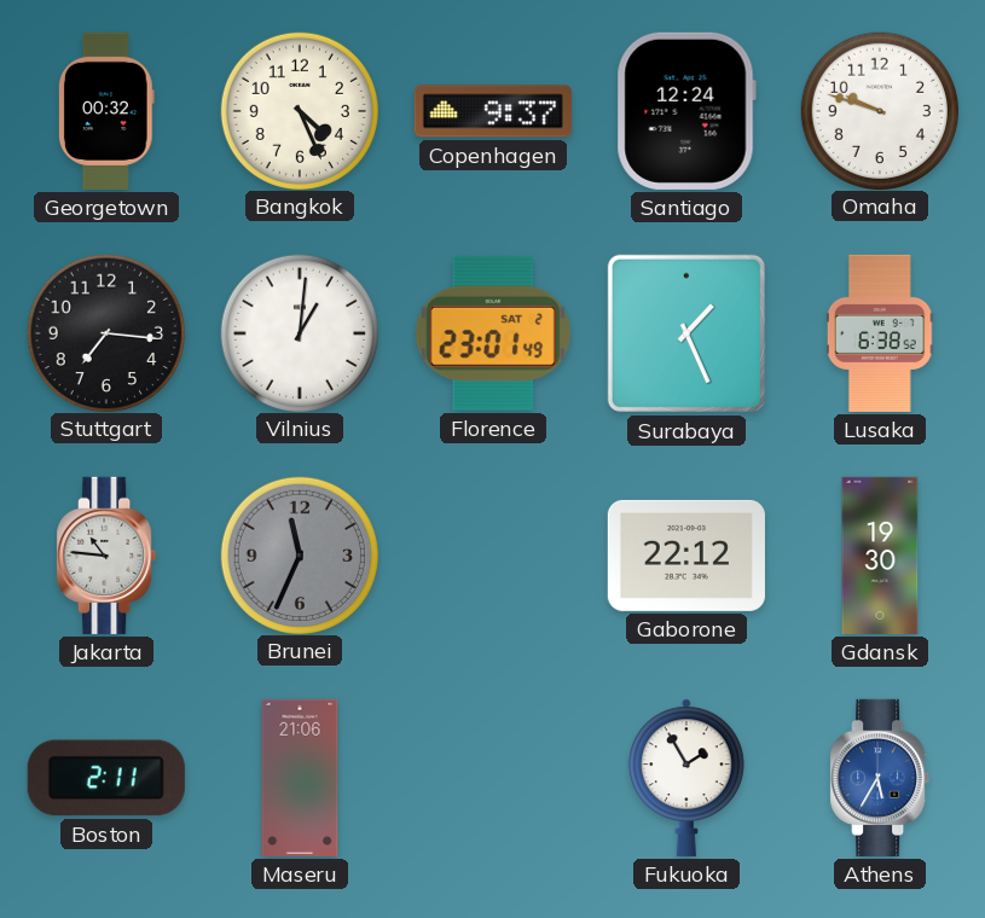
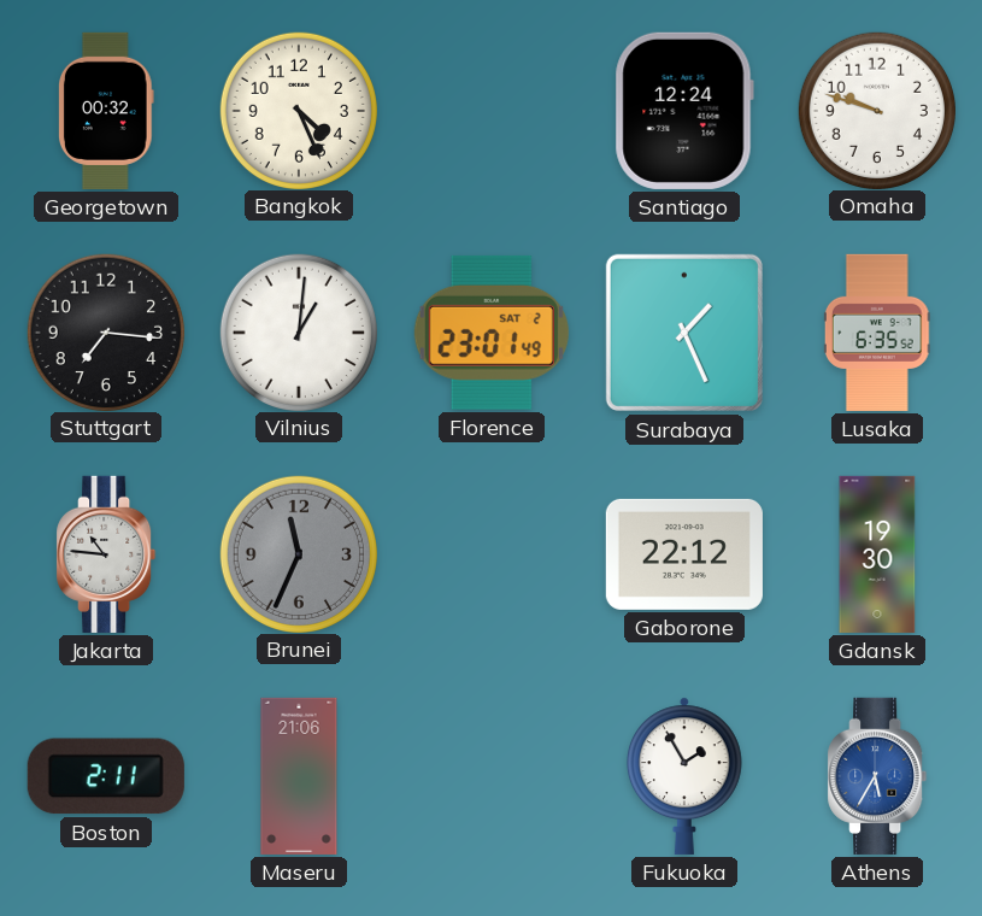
Copenhagen: 9:37 -> none
Lusaka: 6:38 -> 6:35
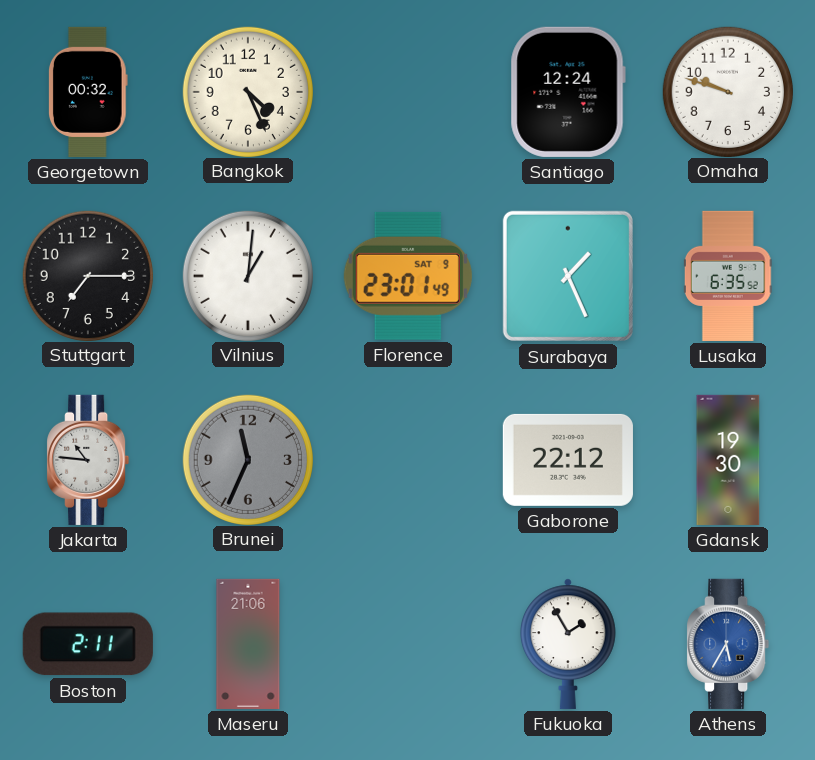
Stuttgart: 7:16 -> 7:15
Florence date: SAT 2 -> SAT 9
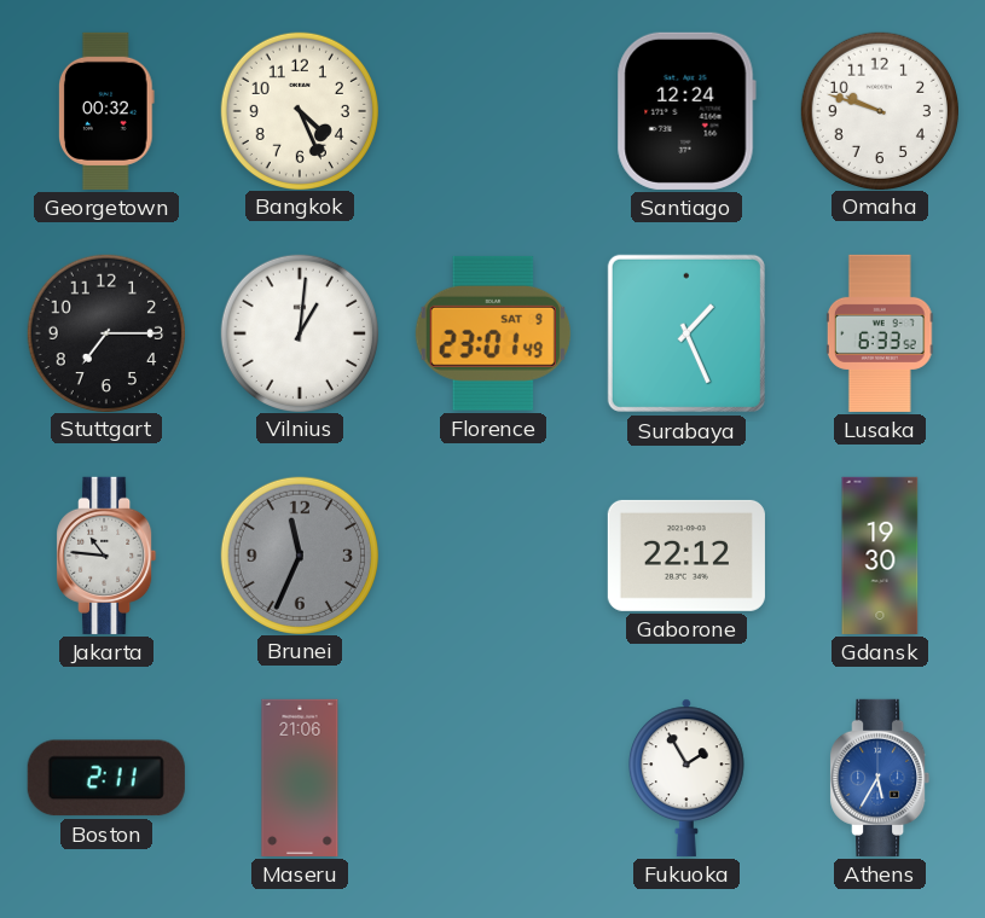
Lusaka: 6:35 -> 6:33
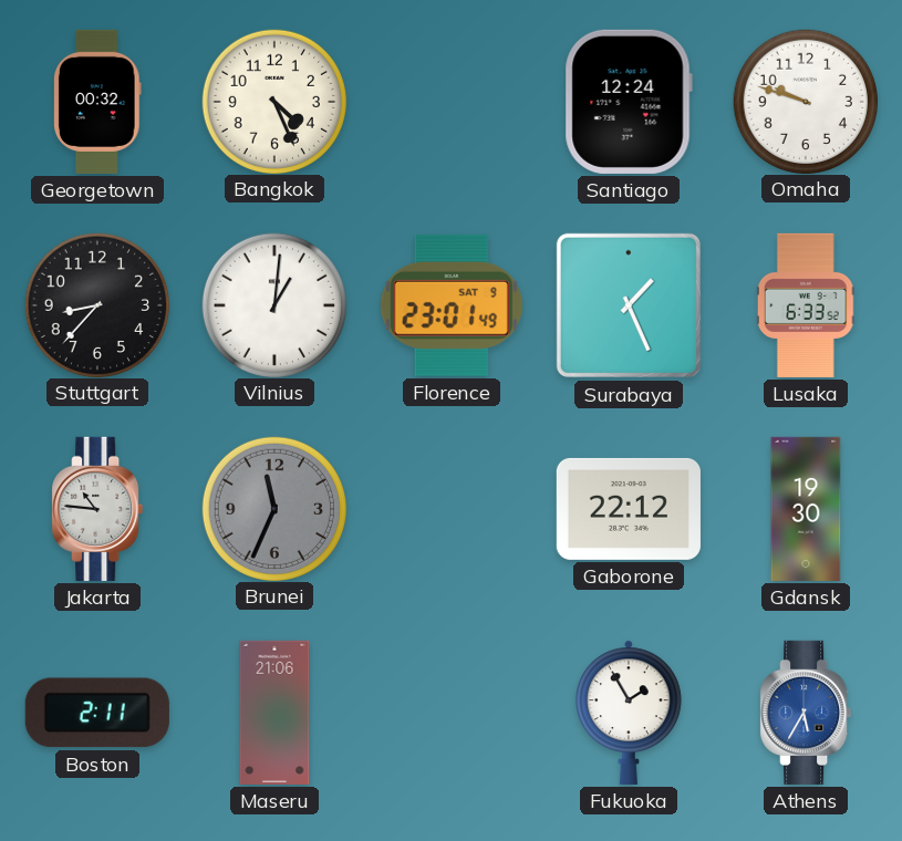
Stuttgart: 7:15 -> 8:37
